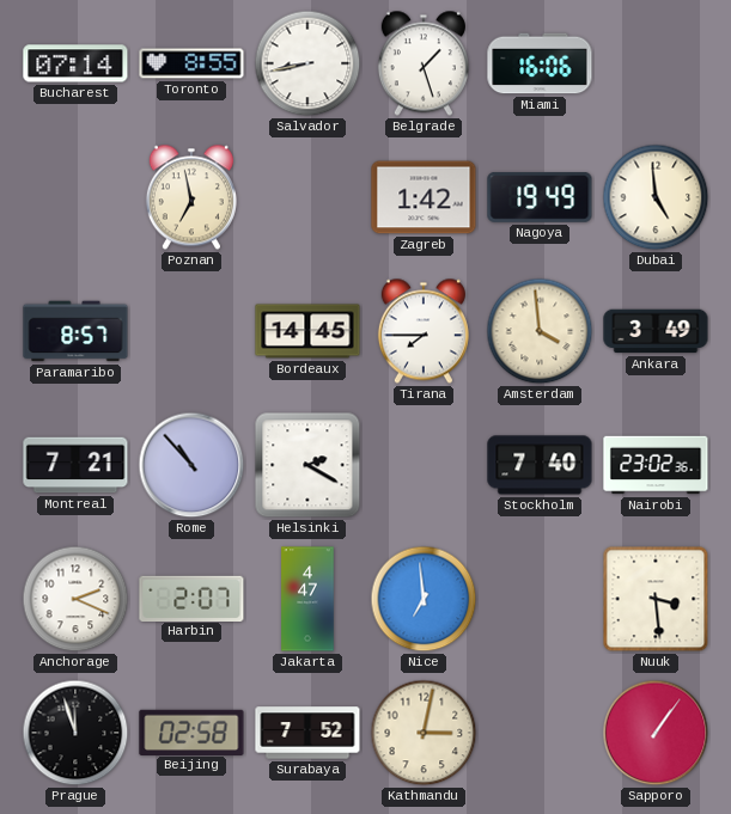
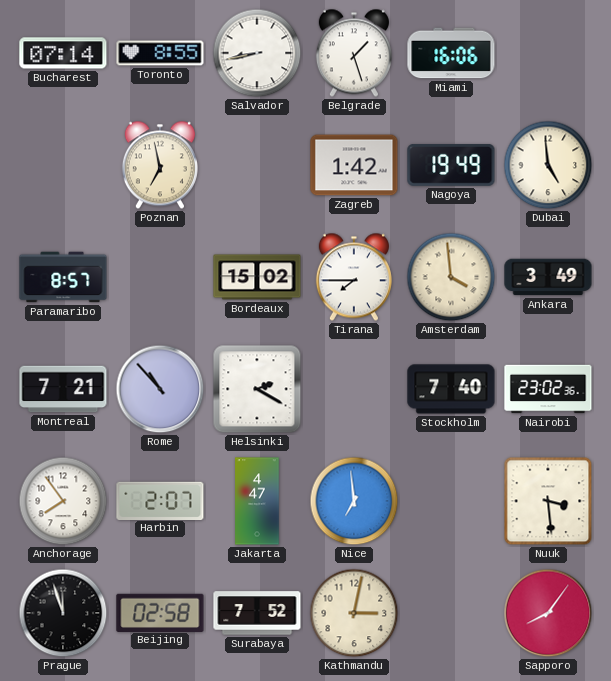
Bordeaux: 14:45 -> 15:02
Anchorage: 2:19 -> 7:54
Sapporo: 1:06 -> 8:06
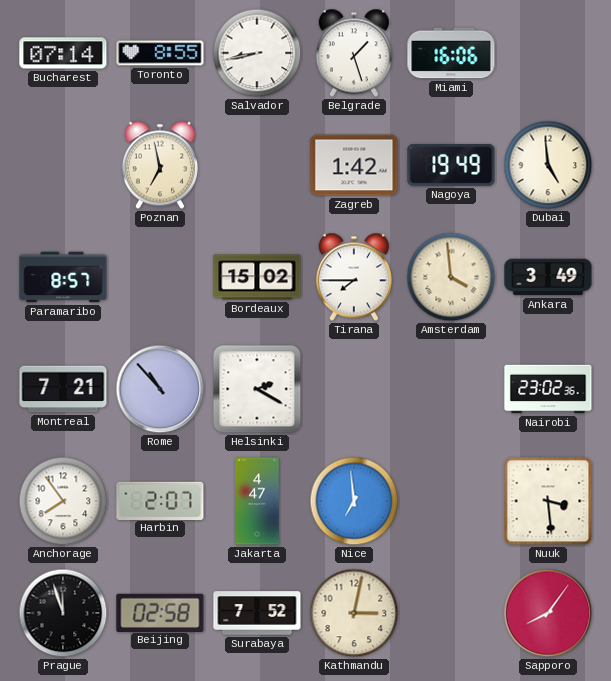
Stockholm: 7:40 -> none
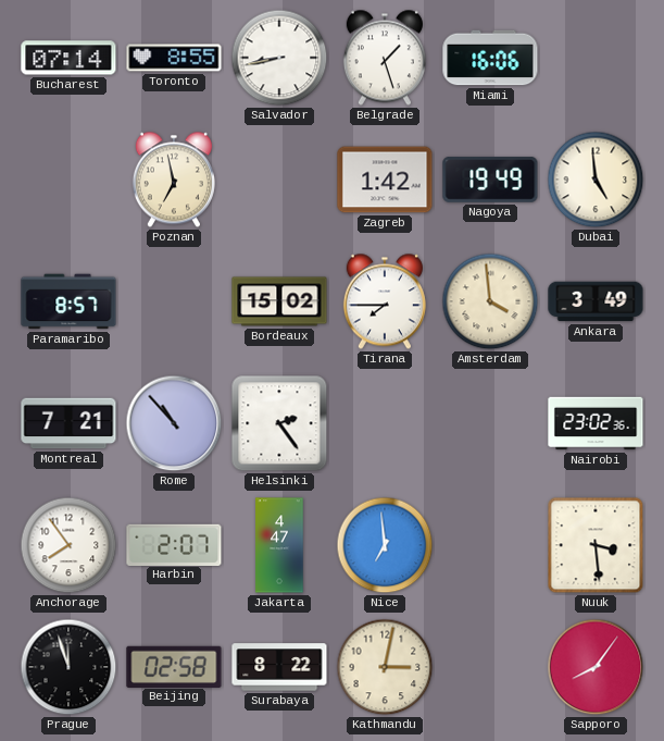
Helsinki: 2:20 -> 2:24
Surabaya: 7:52 -> 8:22
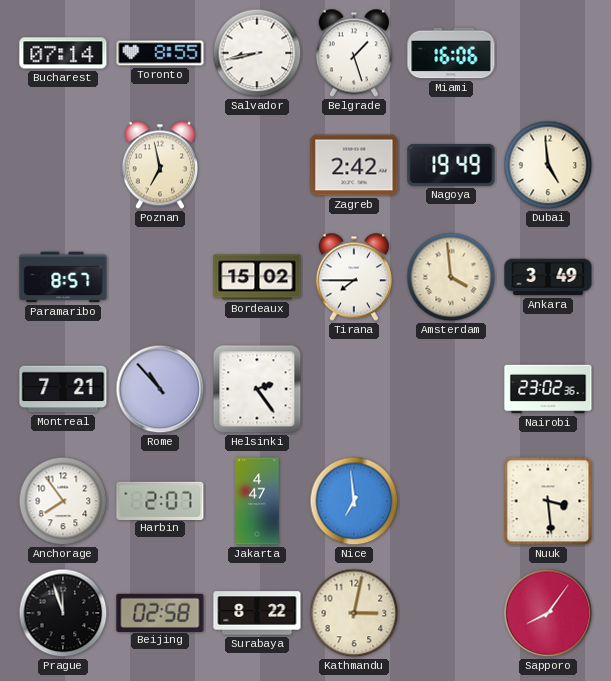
Zagreb: 1:42 -> 2:42
